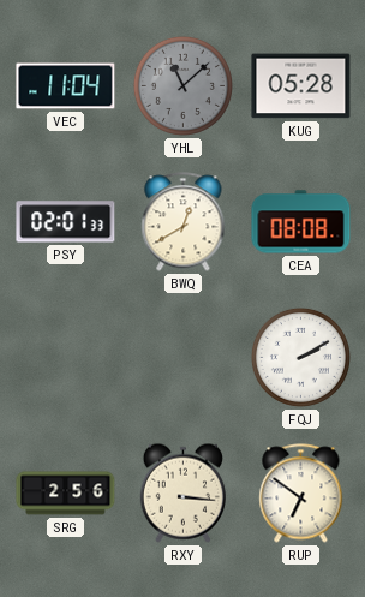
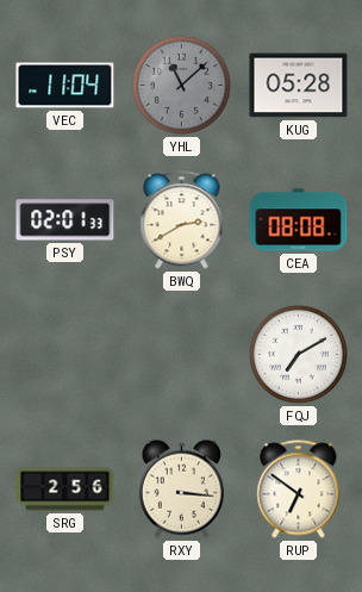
BWQ: 12:40 -> 2:40
FQJ: 2:10 -> 7:10
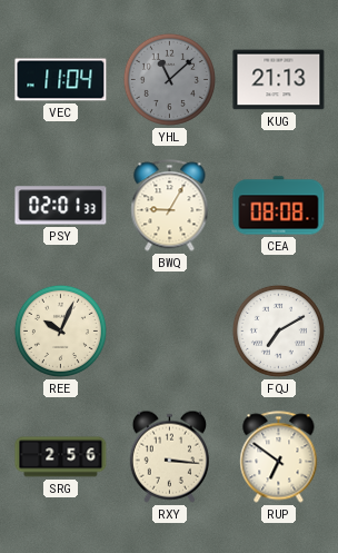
KUG: 05:28 -> 21:13
BWQ: 2:40 -> 9:05
REE: none -> 10:04
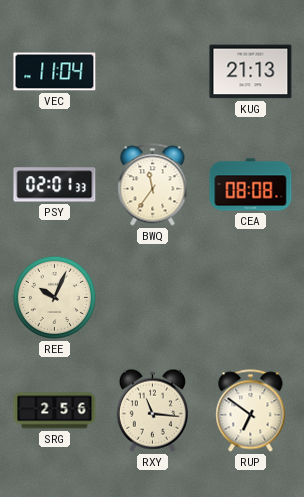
YHL: 11:08 -> none
BWQ: 9:05 -> 11:36
FQJ: 7:10 -> none
RXY: 3:16 -> 11:16
